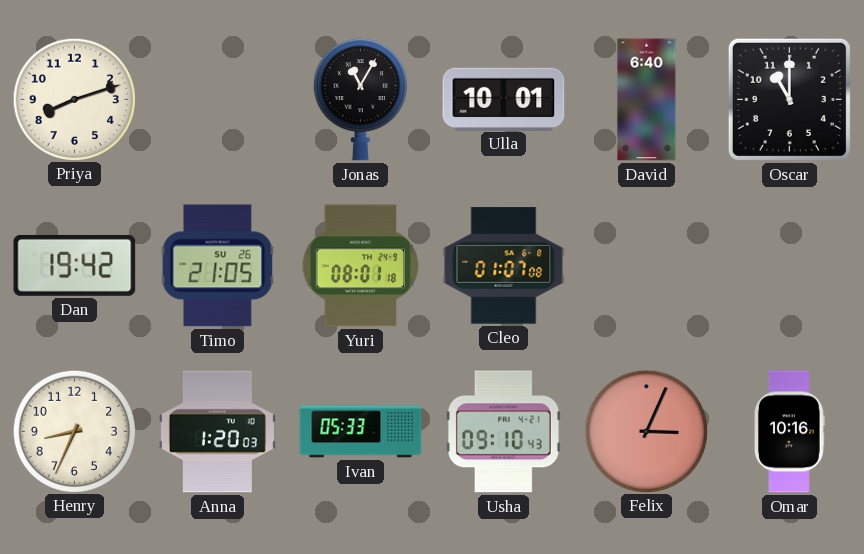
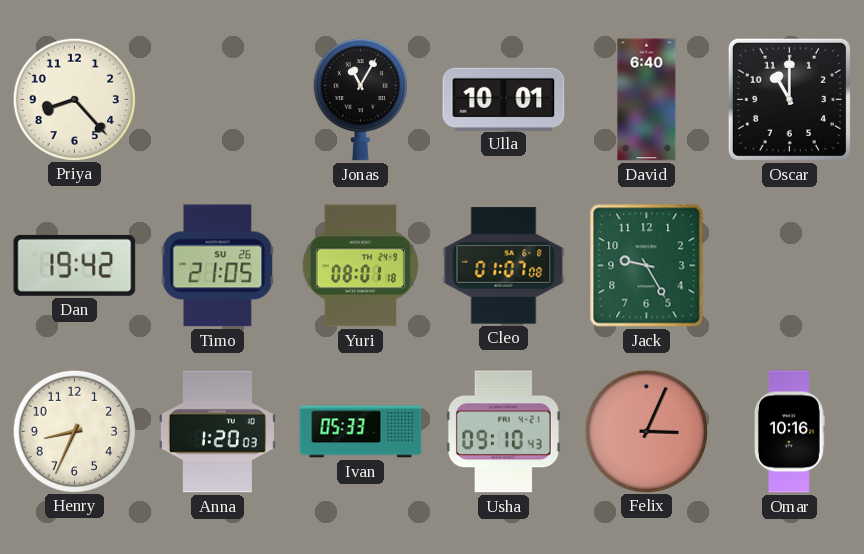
Priya: 8:12 -> 8:23
Jack: none -> 9:25
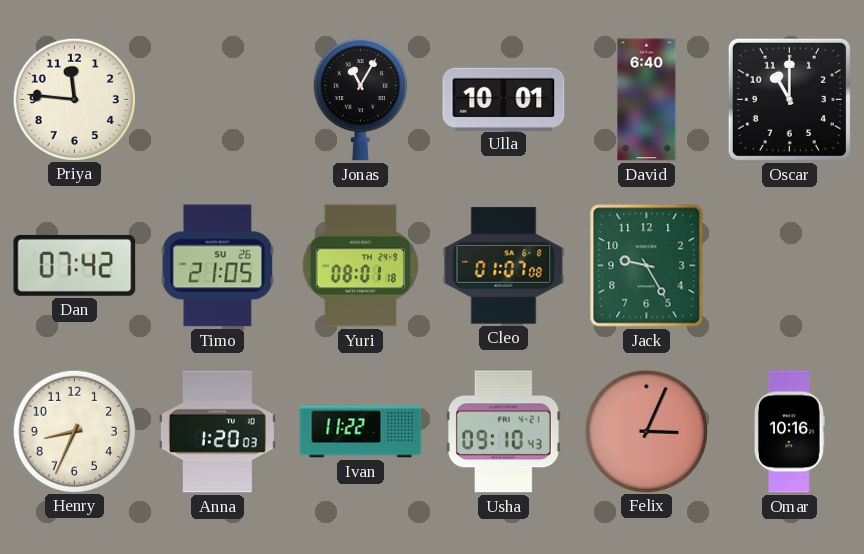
Priya: 8:23 -> 11:46
Dan: 19:42 -> 07:42
Ivan: 05:33 -> 11:22
